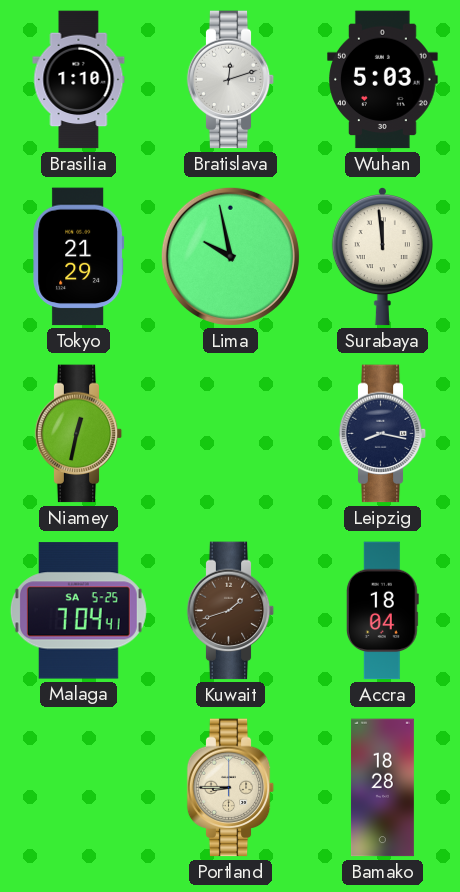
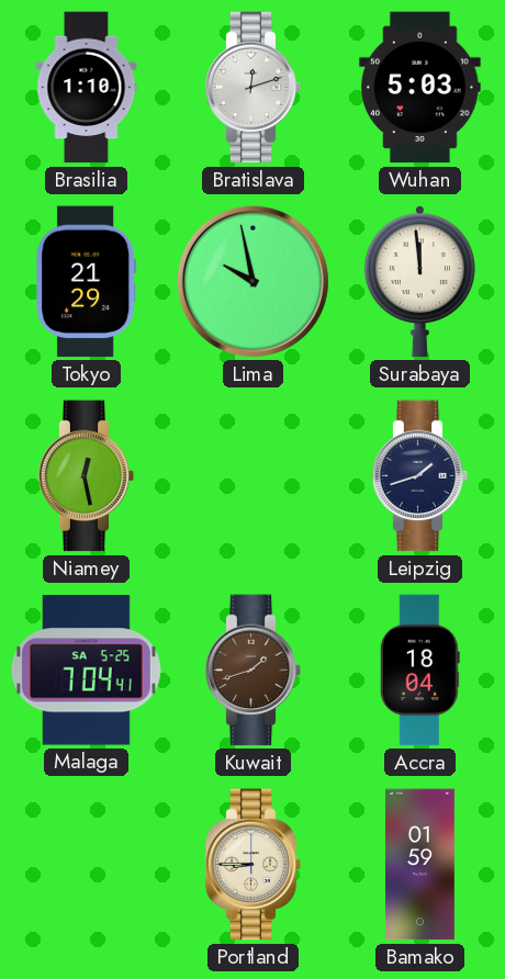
Niamey: 12:32 -> 12:28
Leipzig: 8:17 -> 1:42
Bamako: 18:28 -> 01:59
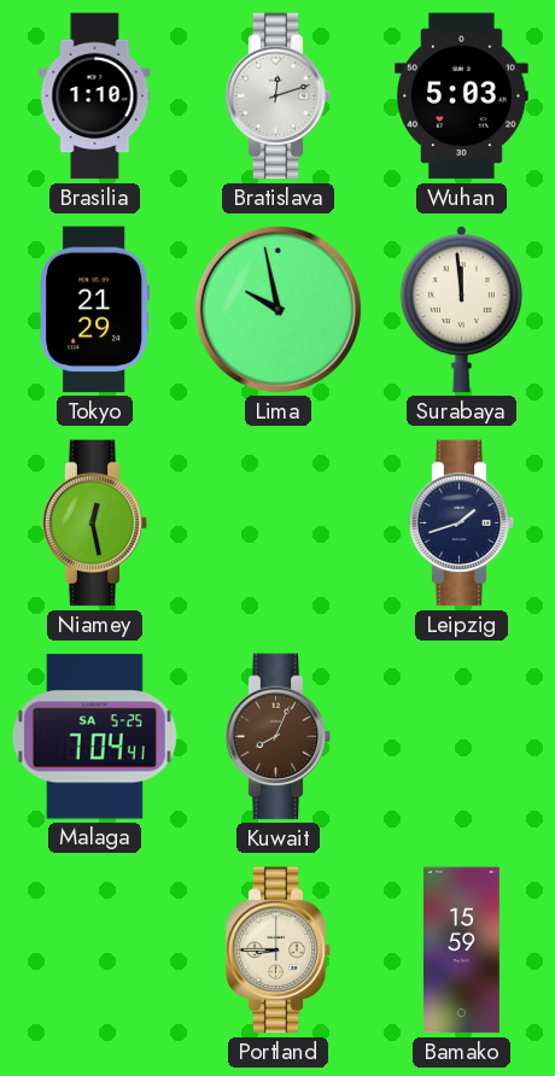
Kuwait: 1:42 -> 8:04
Accra: 18:04 -> none
Bamako: 01:59 -> 15:59
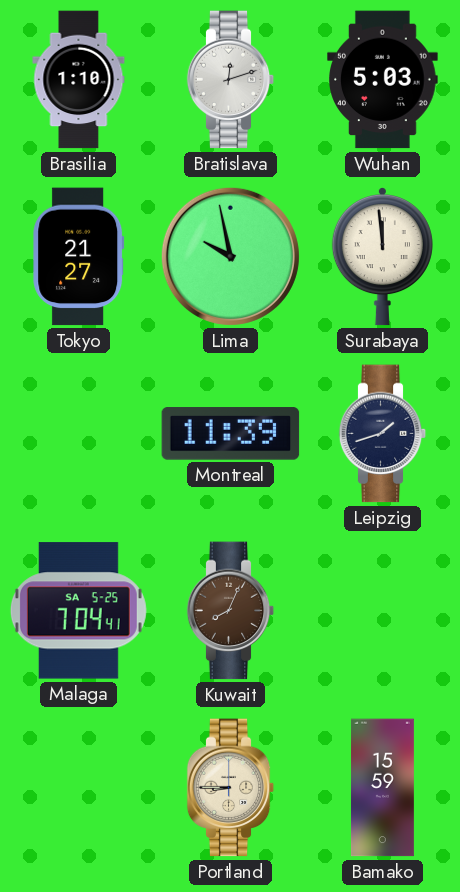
Tokyo: 21:29 -> 21:27
Niamey: 12:28 -> none
Montreal: none -> 11:39
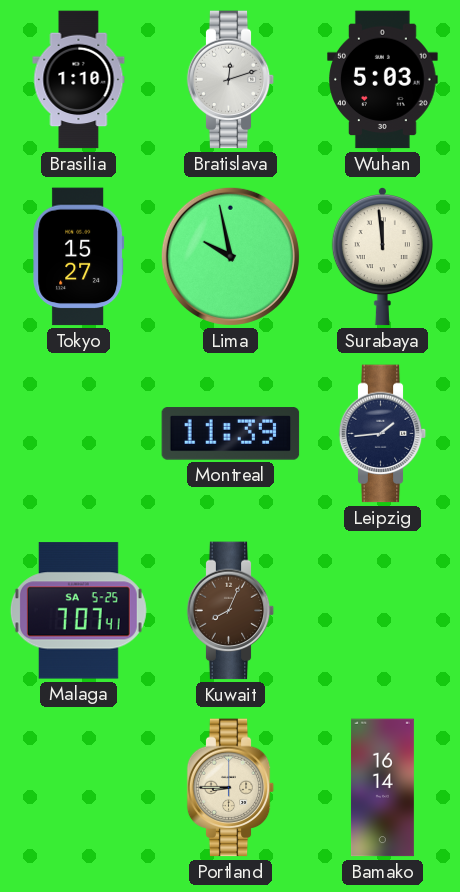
Tokyo: 21:27 -> 15:27
Leipzig: 1:42 -> 1:44
Malaga: 7:04 -> 7:07
Bamako: 15:59 -> 16:14
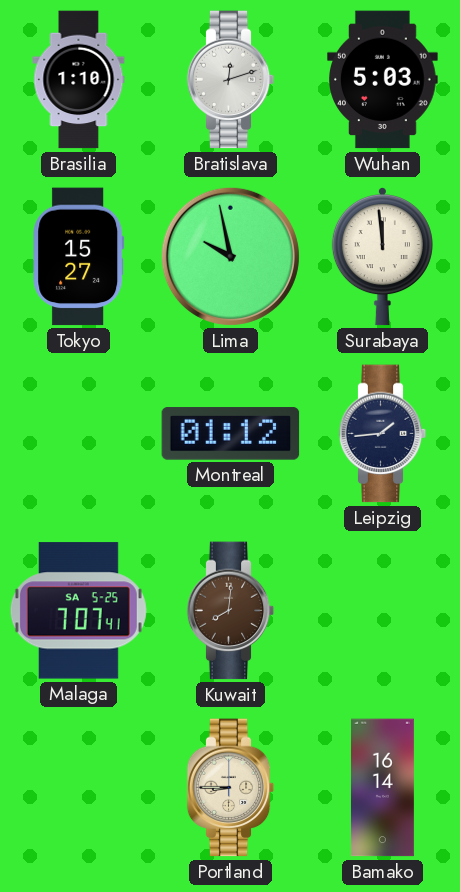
Montreal: 11:39 -> 01:12
Kuwait: 8:04 -> 8:01
